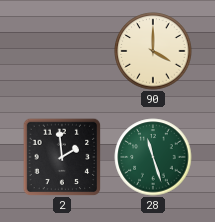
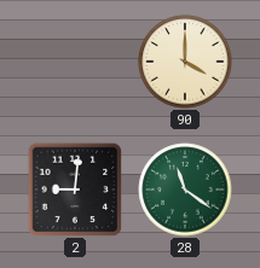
2: 1:59 -> 9:01
28: 11:27 -> 11:21
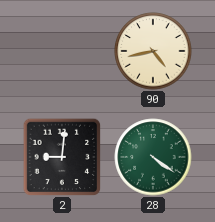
90: 4:00 -> 4:43
28: 11:21 -> 4:21
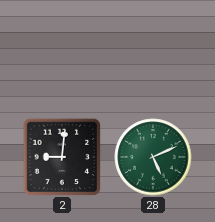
90: 4:43 -> none
28: 4:21 -> 5:11
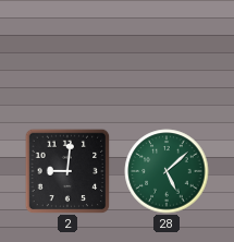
28: 5:11 -> 5:08
